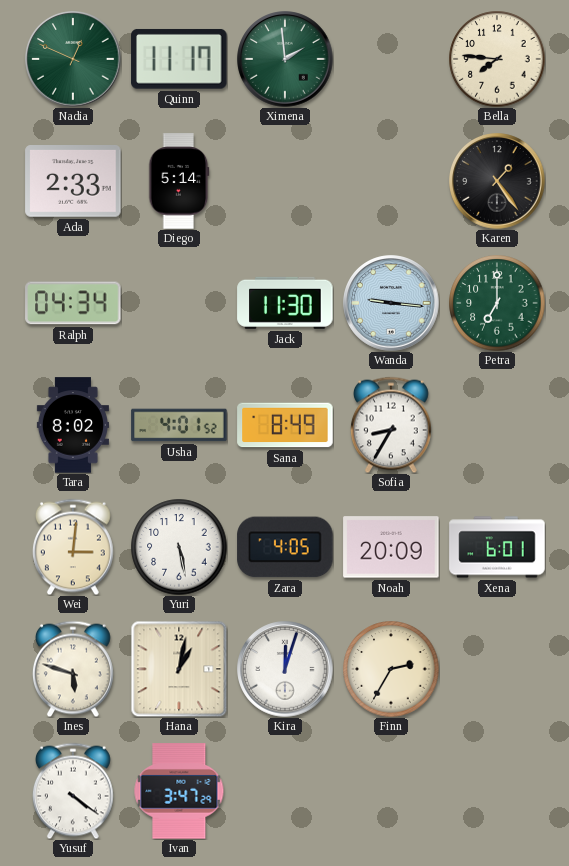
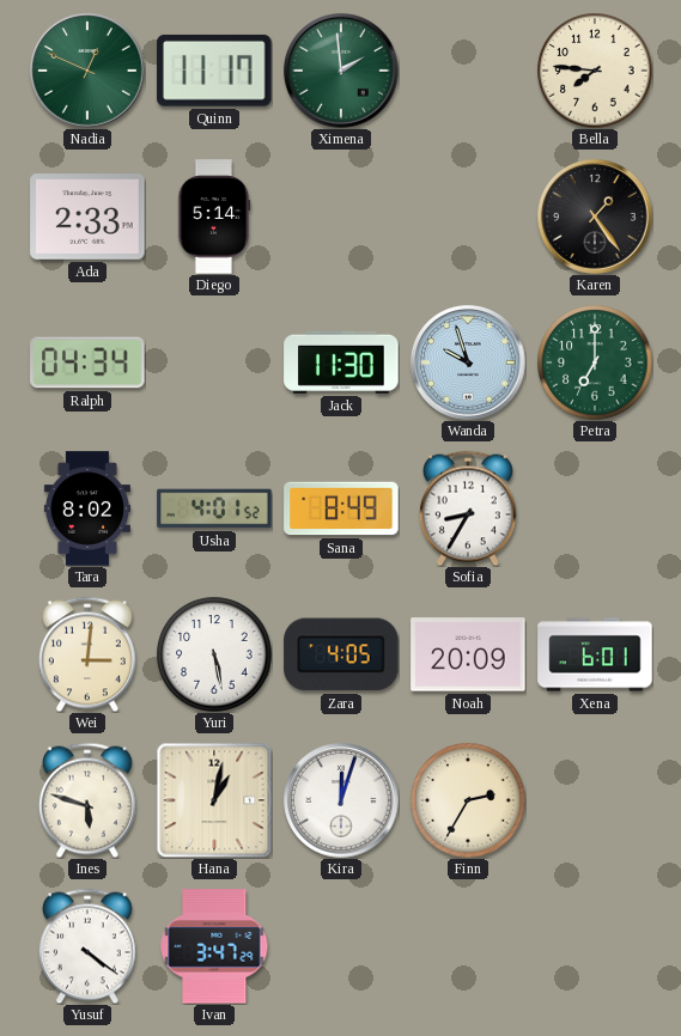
Wanda: 9:16 -> 9:57
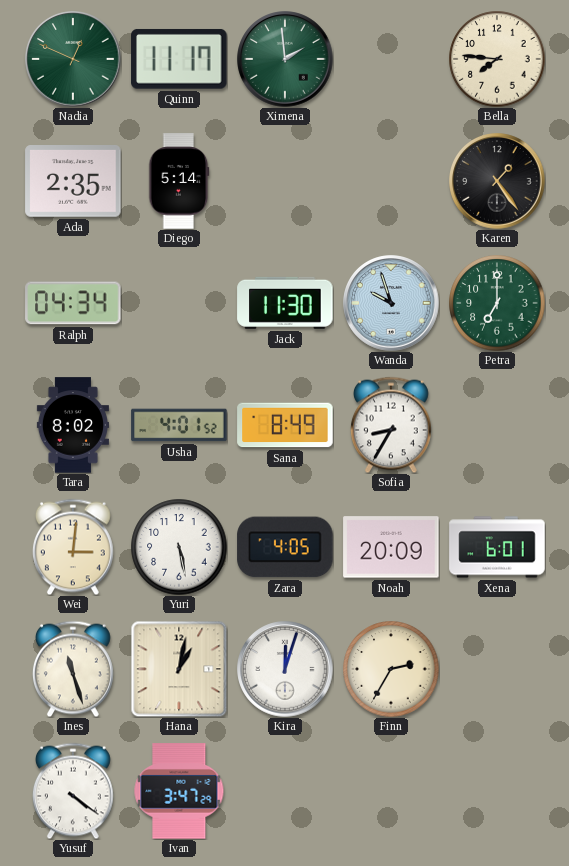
Ada: 2:33 -> 2:35
Ines: 5:48 -> 11:27
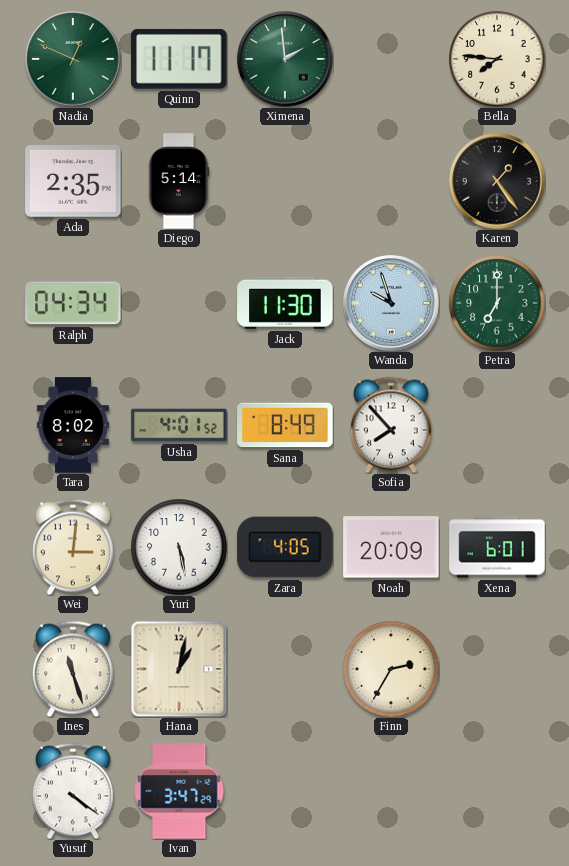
Sofia: 8:35 -> 7:53
Kira: 12:03 -> none
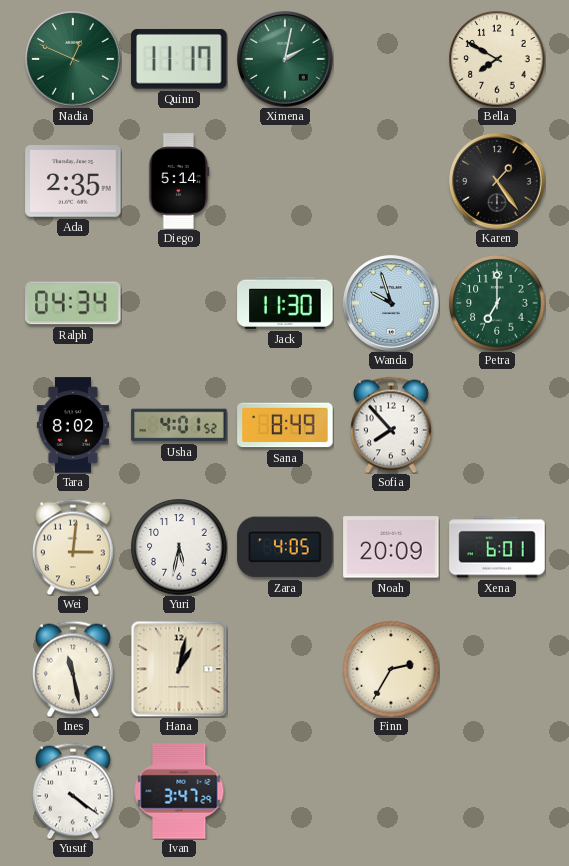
Ximena: 1:59 -> 2:02
Bella: 7:46 -> 7:50
Yuri: 5:28 -> 5:32
Ines: 11:27 -> 11:28
